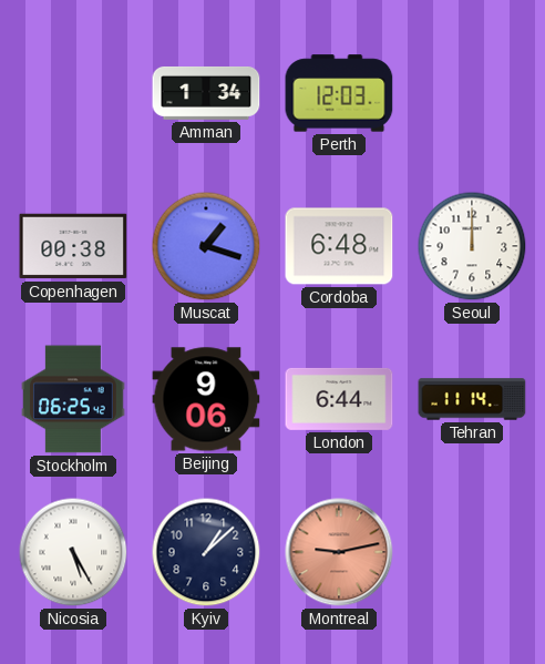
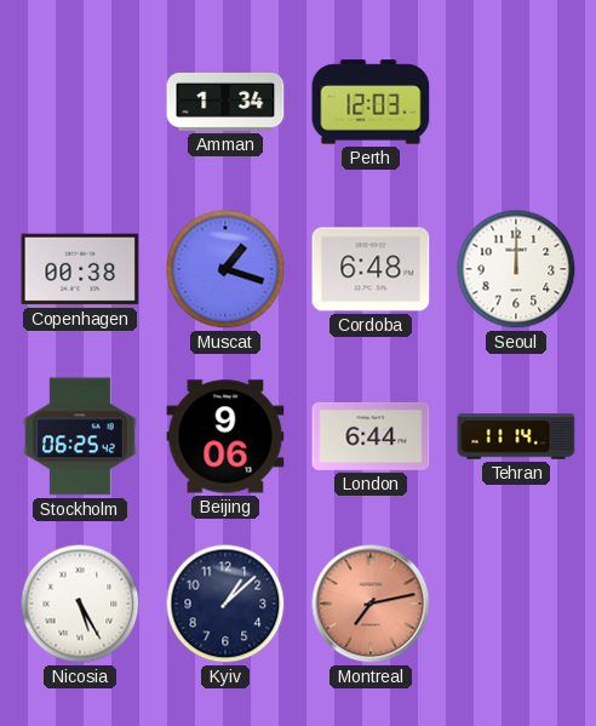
Montreal: 9:13 -> 7:13
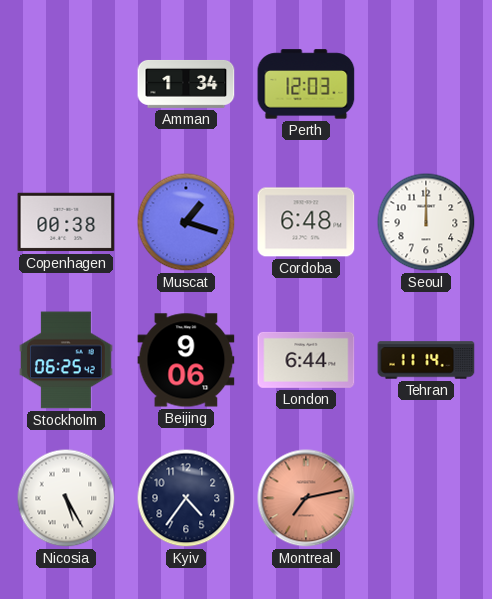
Kyiv: 1:08 -> 4:36
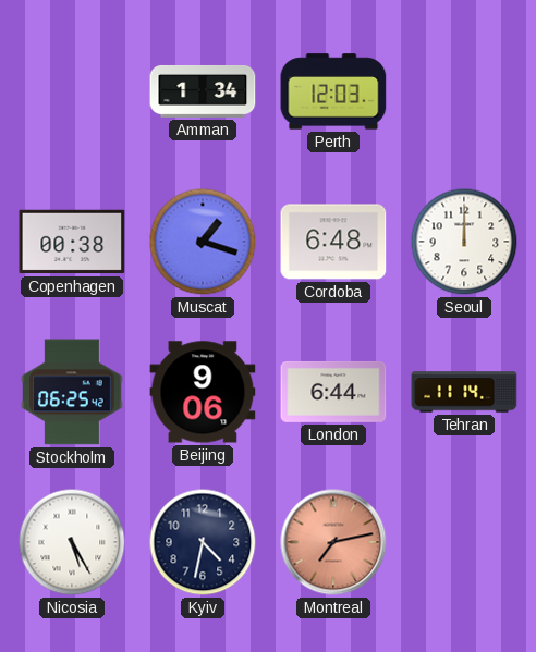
Kyiv: 4:36 -> 4:32
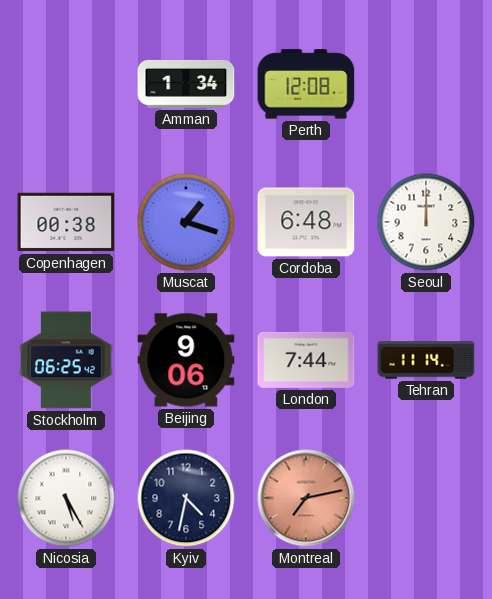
Perth: 12:03 -> 12:08
London: 6:44 -> 7:44
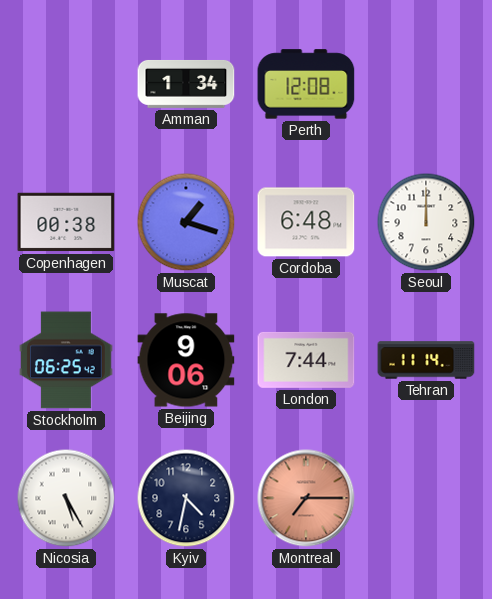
Montreal: 7:13 -> 7:15
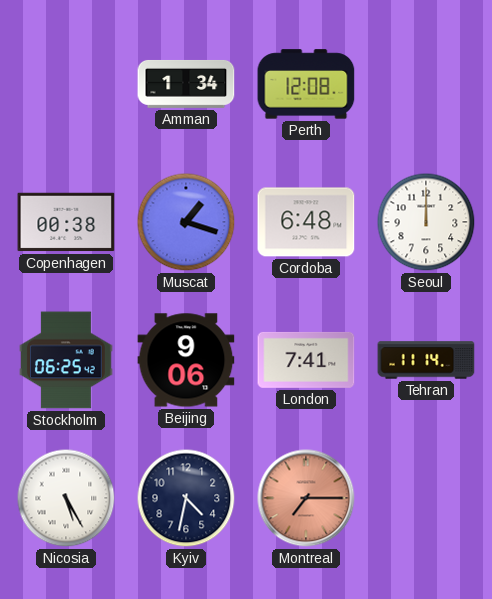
London: 7:44 -> 7:41
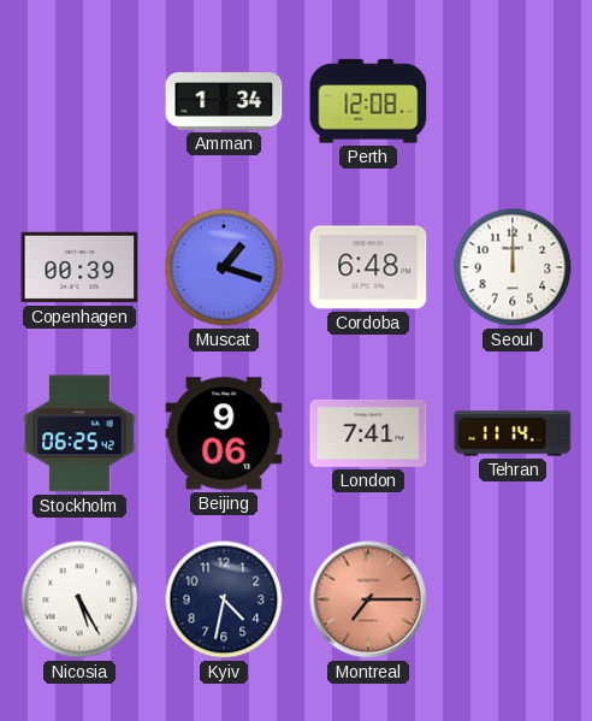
Copenhagen: 00:38 -> 00:39
